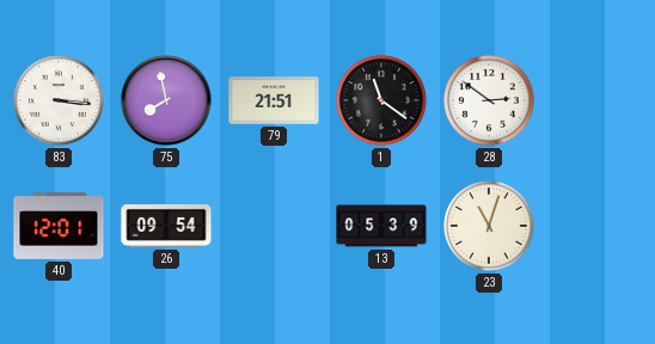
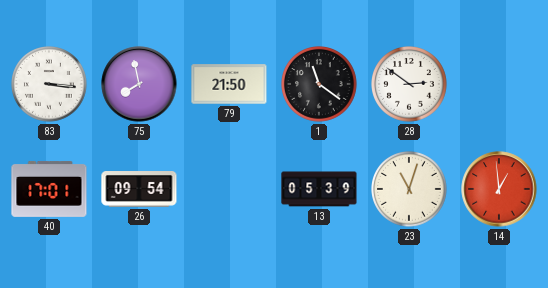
79: 21:51 -> 21:50
40: 12:01 -> 17:01
14: none -> 12:59
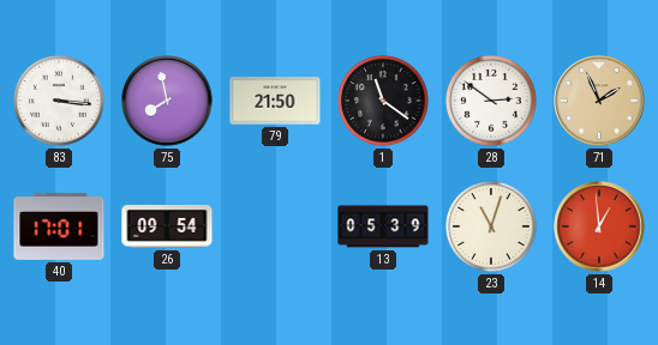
71: none -> 1:56
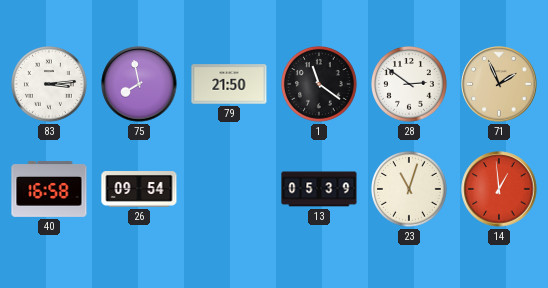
83: 3:16 -> 3:14
40: 17:01 -> 16:58
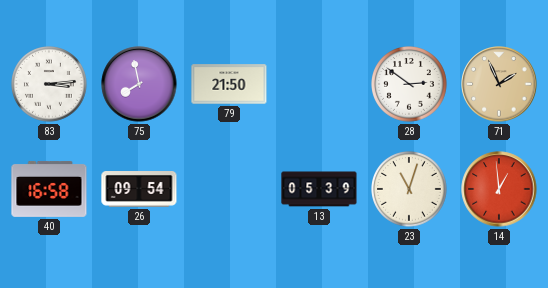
1: 11:21 -> none
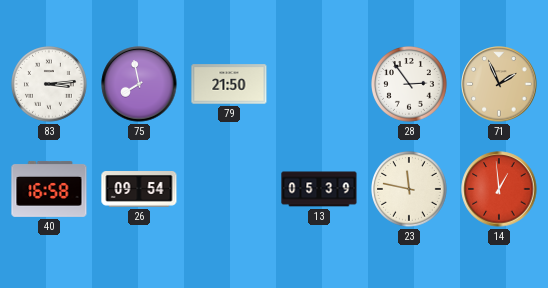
28: 2:51 -> 2:54
23: 11:03 -> 11:47
